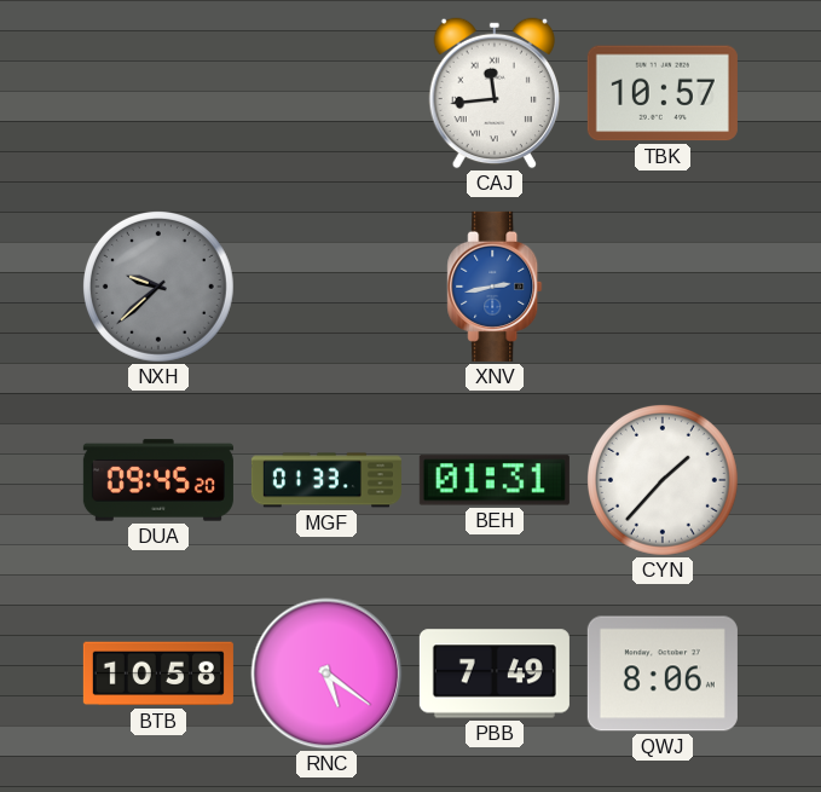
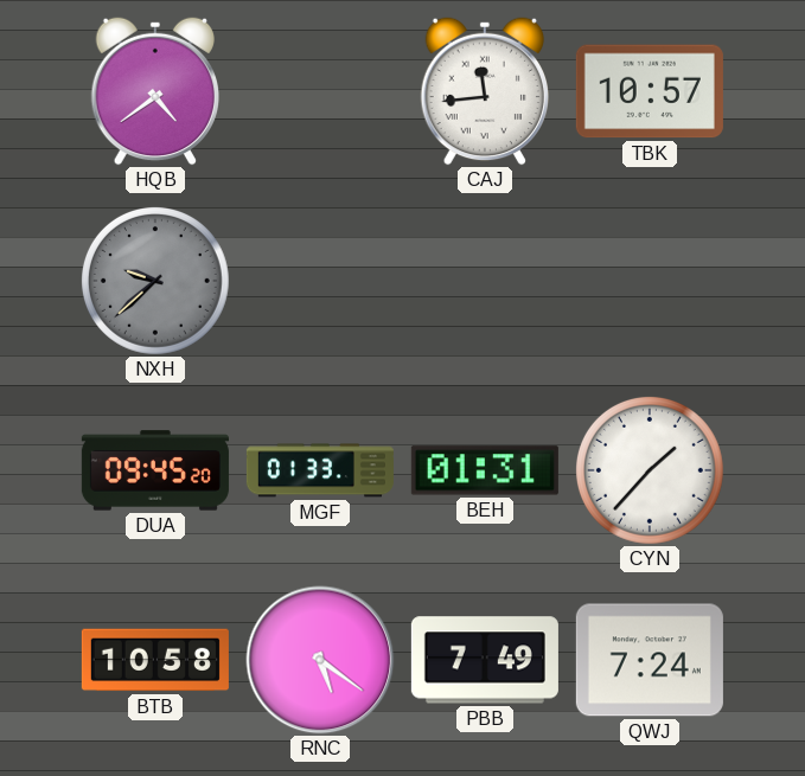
HQB: none -> 4:39
XNV: 2:43 -> none
QWJ: 8:06 -> 7:24
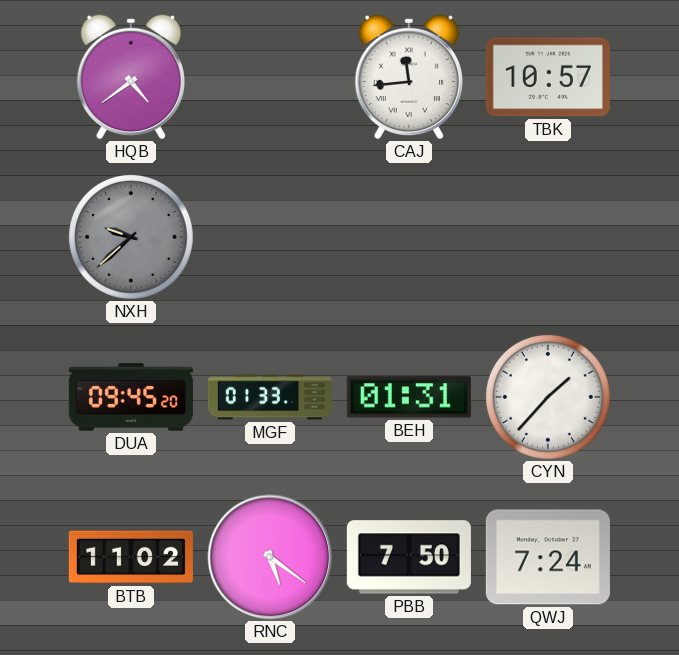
BTB: 10:58 -> 11:02
PBB: 7:49 -> 7:50
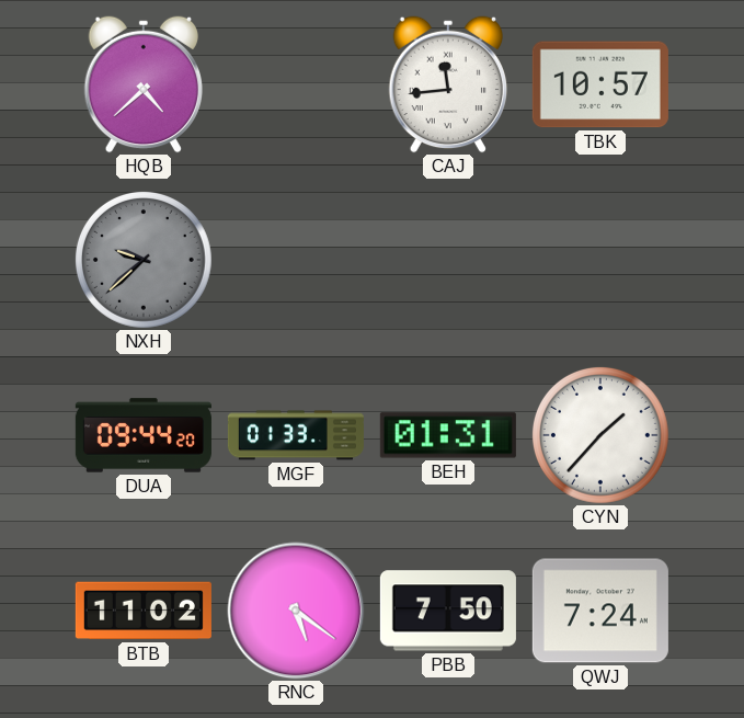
HQB: 4:39 -> 4:38
DUA: 09:45 -> 09:44
